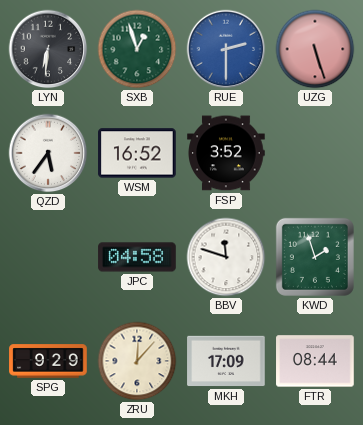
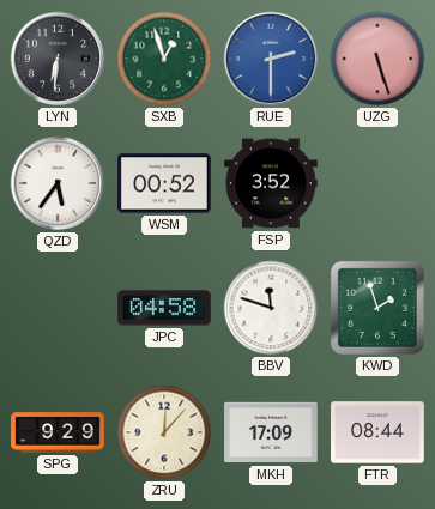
WSM: 16:52 -> 00:52
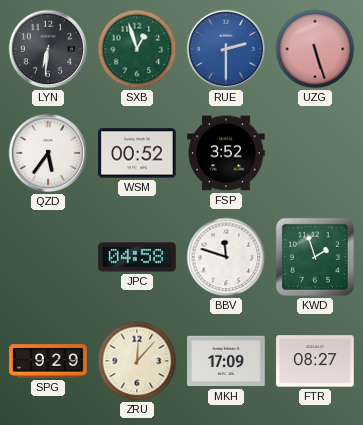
FTR: 08:44 -> 08:27
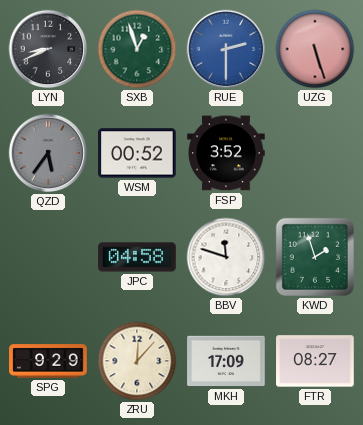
LYN: 6:31 -> 8:41
QZD dial: white -> grey
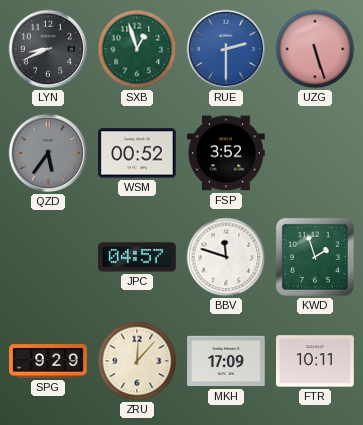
JPC: 04:58 -> 04:57
FTR: 08:27 -> 10:11
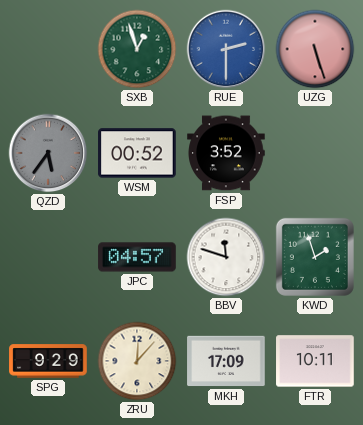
LYN: 8:41 -> none
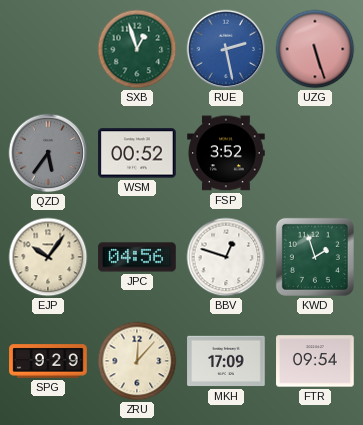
RUE: 2:30 -> 2:28
EJP: none -> 10:06
JPC: 04:57 -> 04:56
BBV: 11:48 -> 12:48
FTR: 10:11 -> 09:54
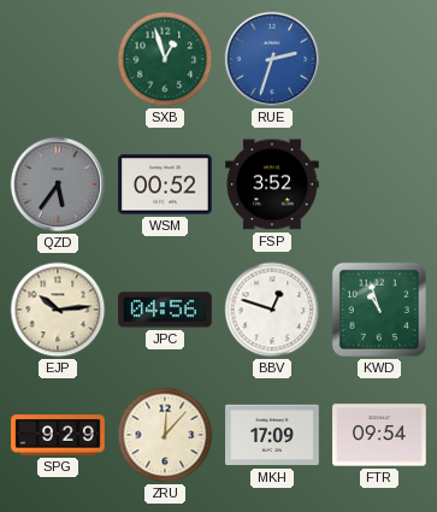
RUE: 2:28 -> 2:33
UZG: 5:27 -> none
EJP: 10:06 -> 10:14
KWD: 1:57 -> 10:57
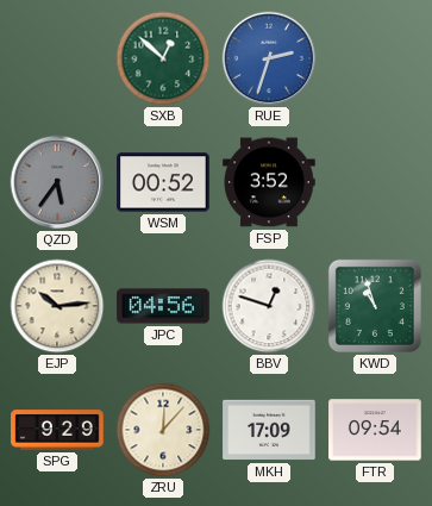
SXB: 12:57 -> 12:52
